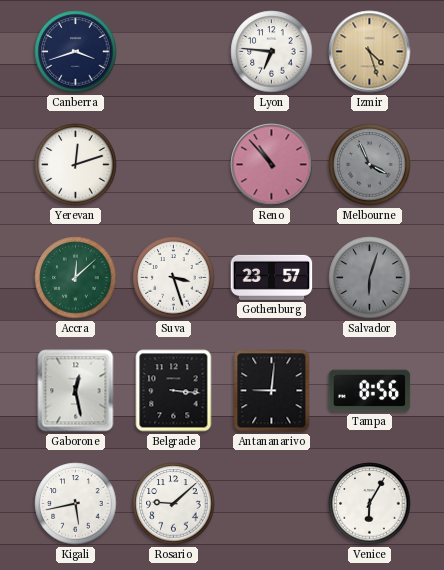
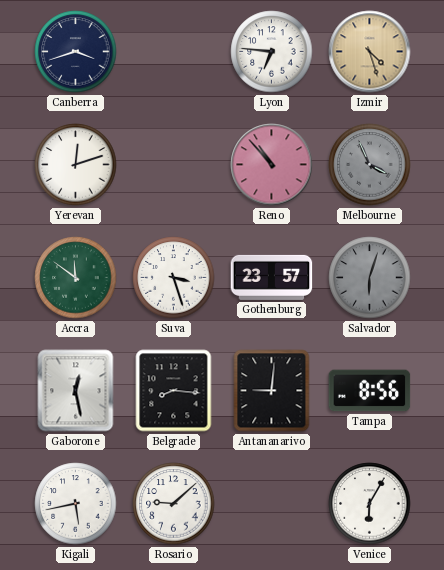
Accra: 12:08 -> 11:51
Belgrade: 3:16 -> 8:16
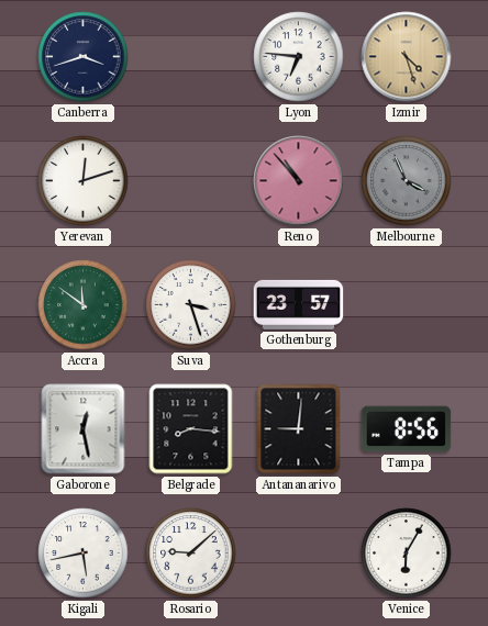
Salvador: 6:03 -> none
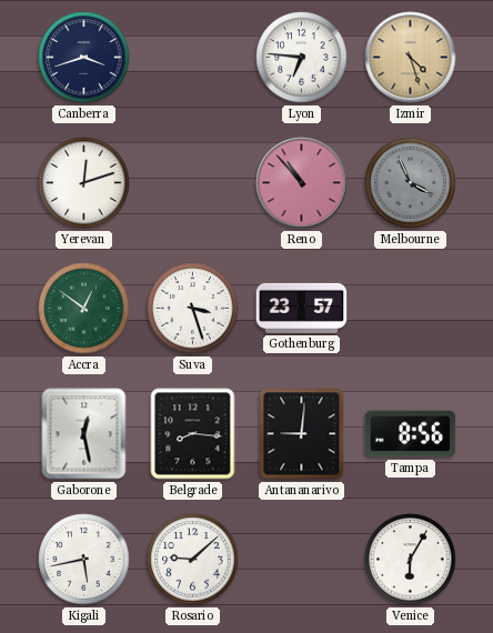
Accra: 11:51 -> 12:51
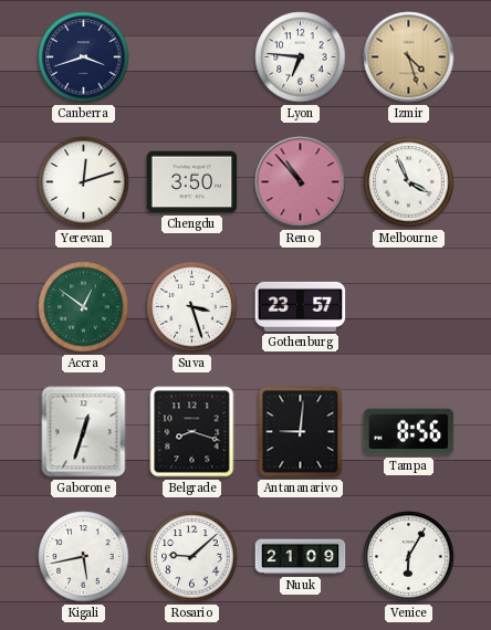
Chengdu: none -> 3:50
Melbourne dial: grey -> white
Gaborone: 12:28 -> 12:33
Belgrade: 8:16 -> 8:18
Nuuk: none -> 21:09
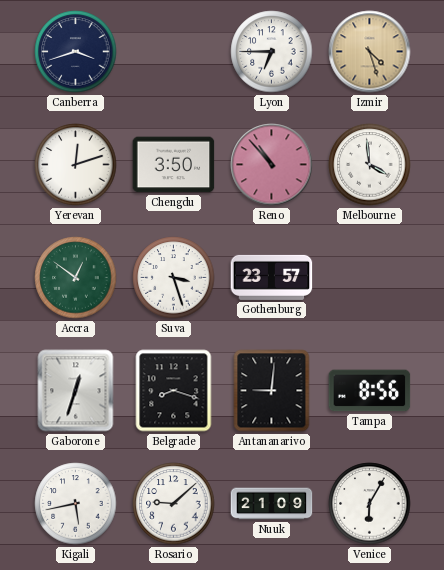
Lyon: 6:46 -> 6:45
Melbourne: 3:56 -> 3:59
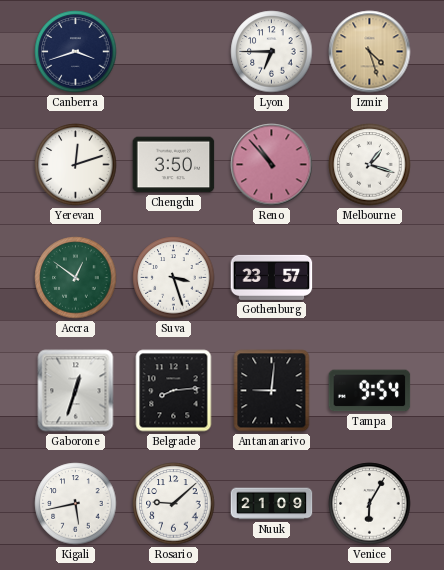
Melbourne: 3:59 -> 1:18
Belgrade: 8:18 -> 8:14
Tampa: 8:56 -> 9:54
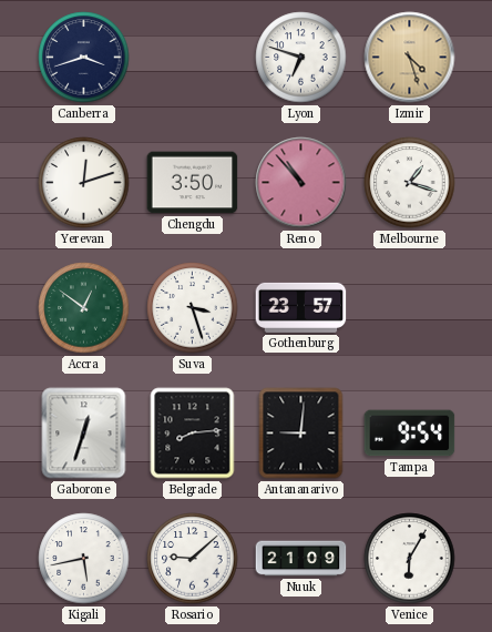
Lyon: 6:45 -> 6:48
